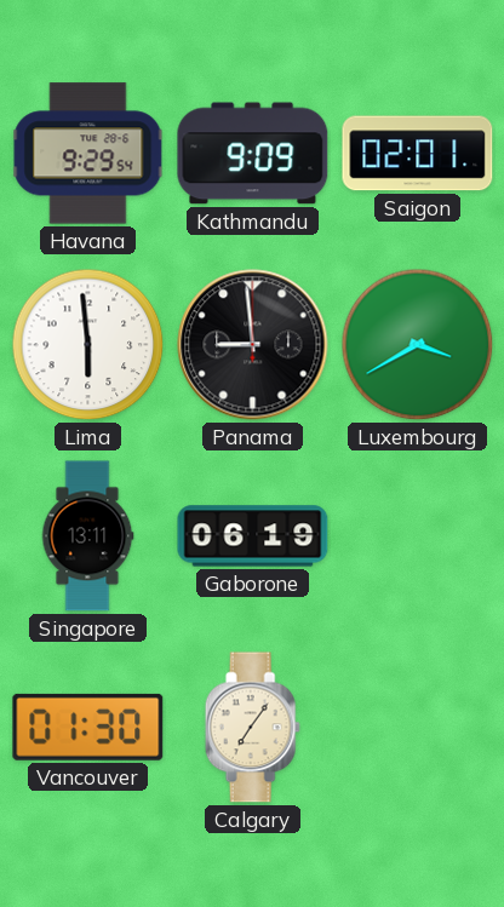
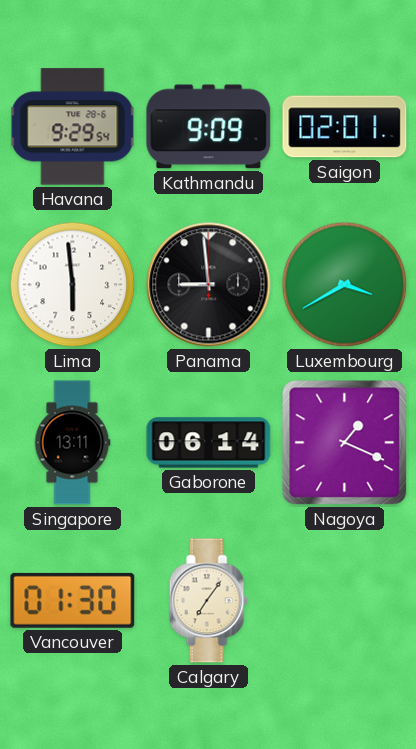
Gaborone: 06:19 -> 06:14
Nagoya: none -> 1:19
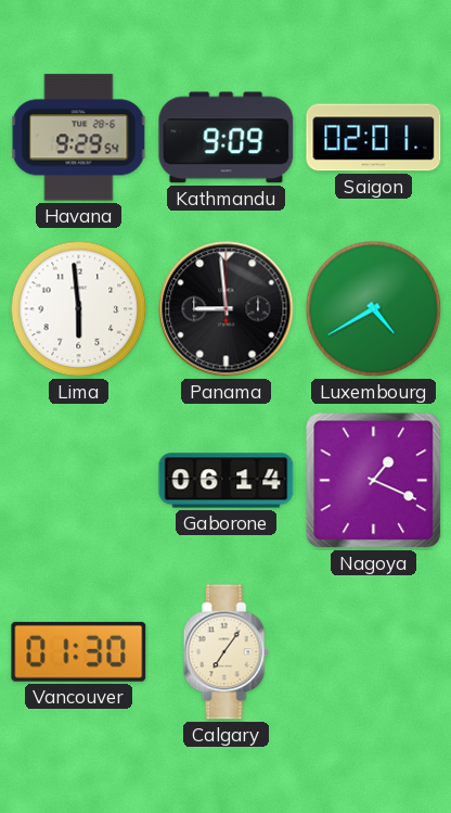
Luxembourg: 3:40 -> 4:40
Singapore: 13:11 -> none
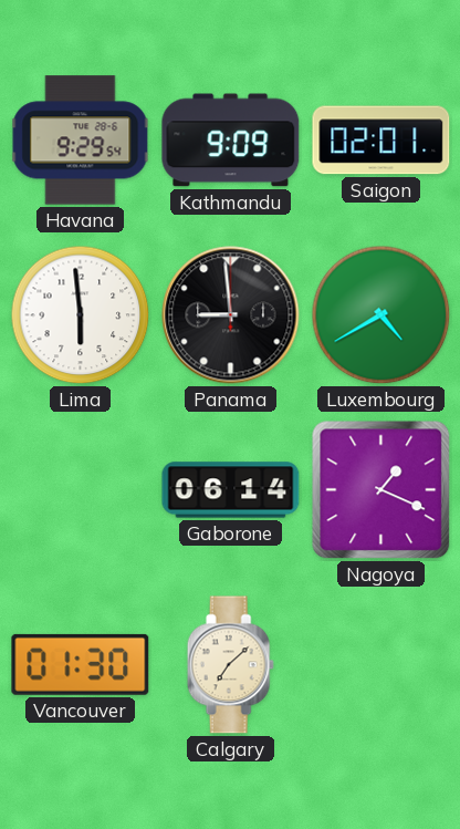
Calgary: 7:06 -> 7:08
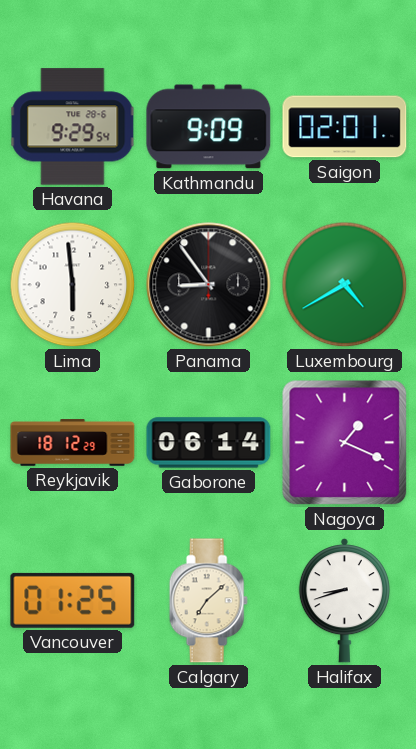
Panama: 8:59 -> 8:54
Reykjavik: none -> 18:12
Vancouver: 01:30 -> 01:25
Halifax: none -> 8:42
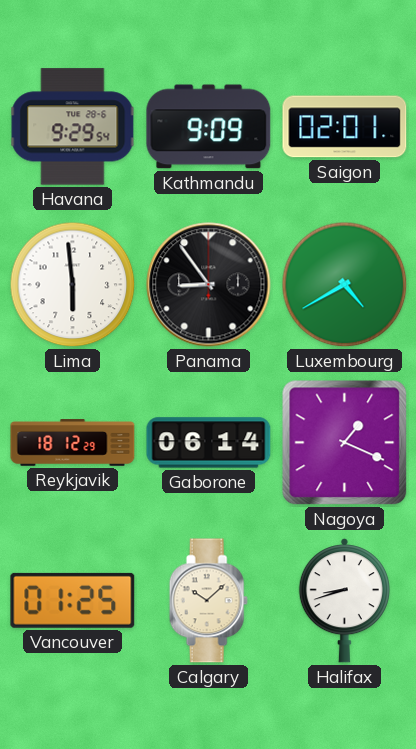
Calgary: 7:08 -> 10:08
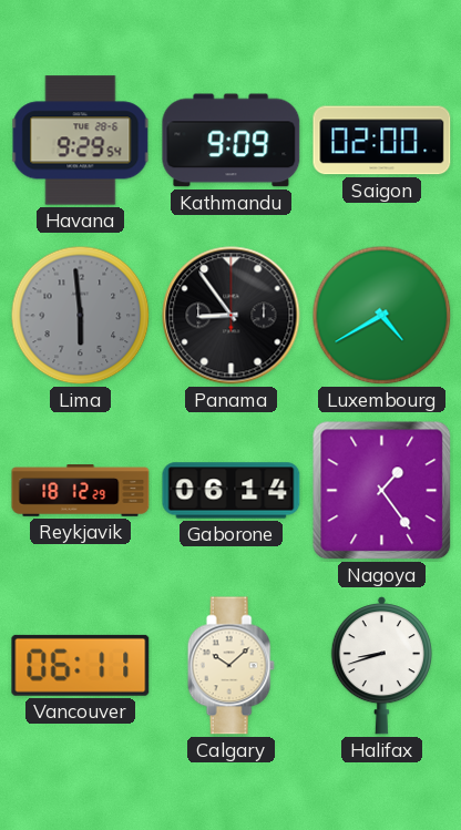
Saigon: 02:01 -> 02:00
Lima dial: white -> grey
Nagoya: 1:19 -> 1:24
Vancouver: 01:25 -> 06:11
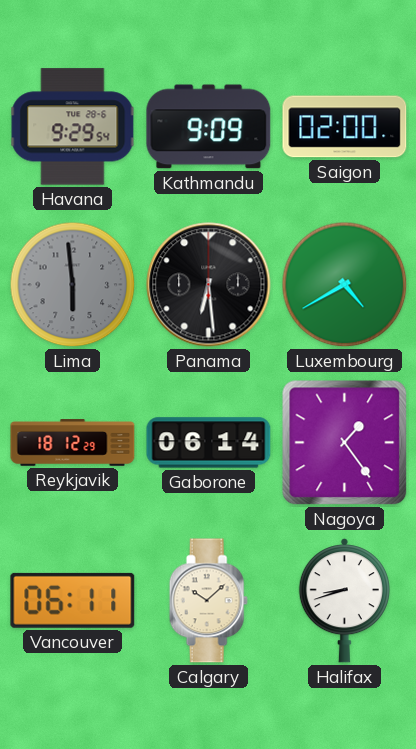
Panama: 8:54 -> 6:29
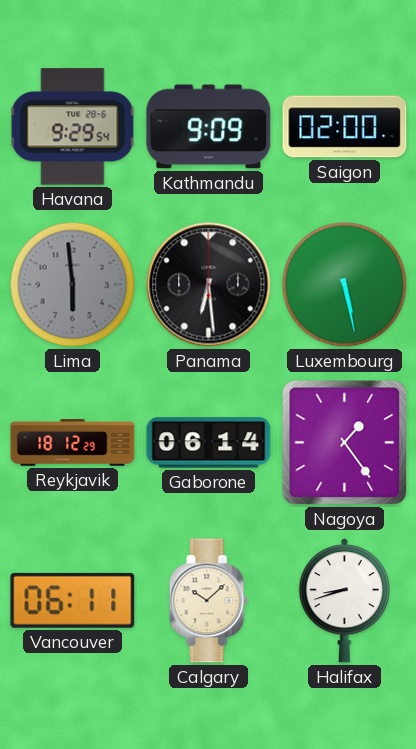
Luxembourg: 4:40 -> 5:28
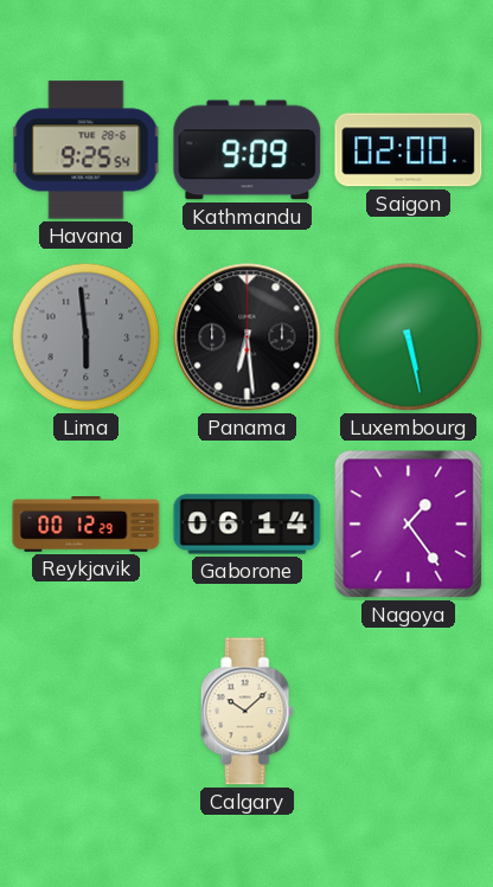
Havana: 9:29 -> 9:25
Reykjavik: 18:12 -> 00:12
Vancouver: 06:11 -> none
Halifax: 8:42 -> none
